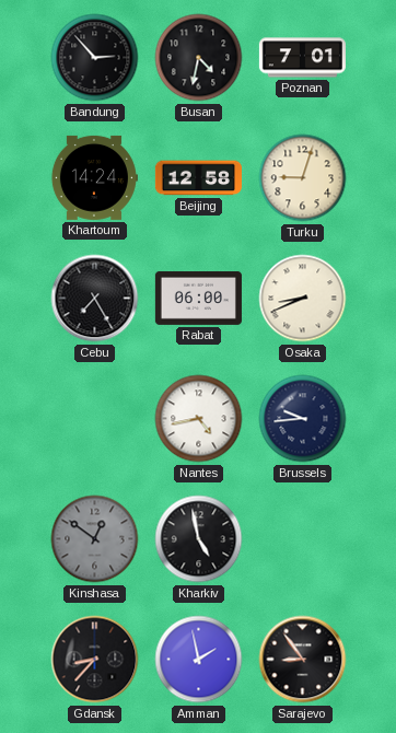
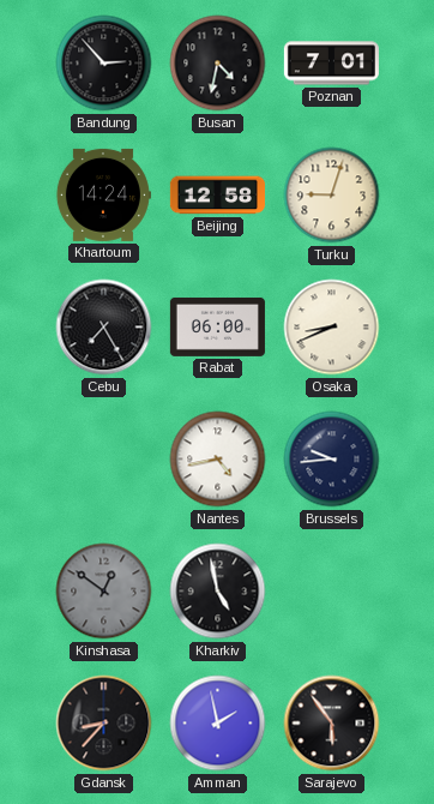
Sarajevo: 8:54 -> 5:54
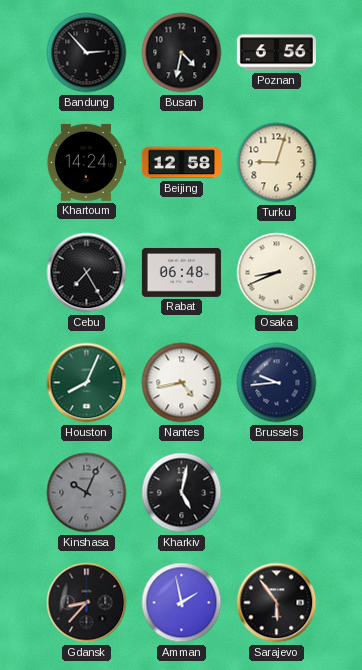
Poznan: 7:01 -> 6:56
Rabat: 06:00 -> 06:48
Houston: none -> 8:04
Kinshasa: 12:51 -> 10:04
Kharkiv: 4:58 -> 5:02
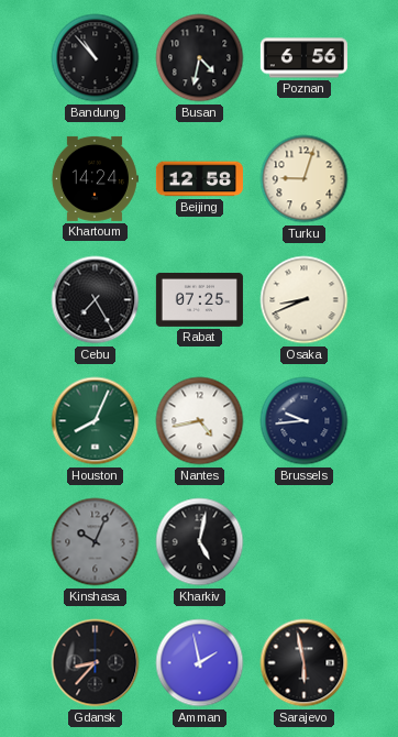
Bandung: 2:53 -> 10:53
Rabat: 06:48 -> 07:25
Sarajevo: 5:54 -> 5:58
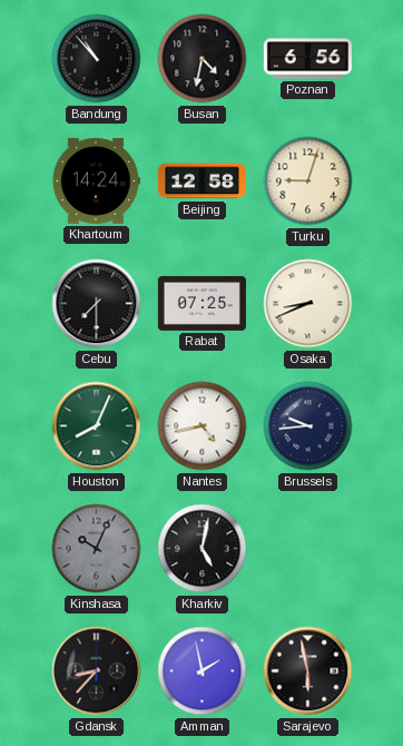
Cebu: 7:25 -> 7:30
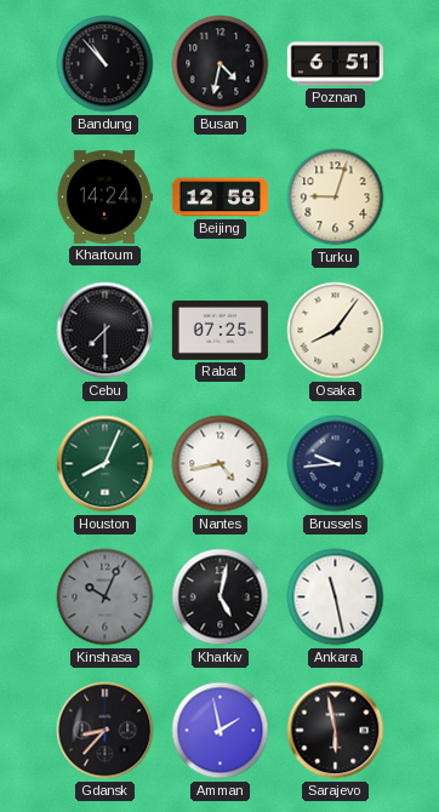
Poznan: 6:56 -> 6:51
Osaka: 8:41 -> 8:06
Ankara: none -> 11:28
